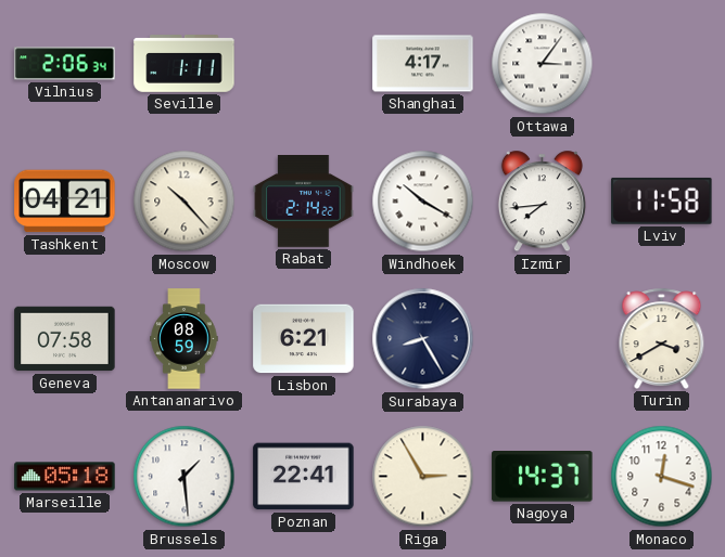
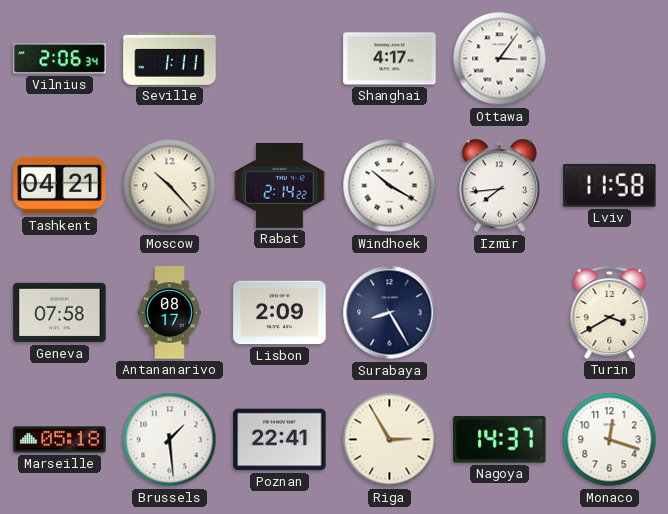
Antananarivo: 08:59 -> 08:17
Lisbon: 6:21 -> 2:09
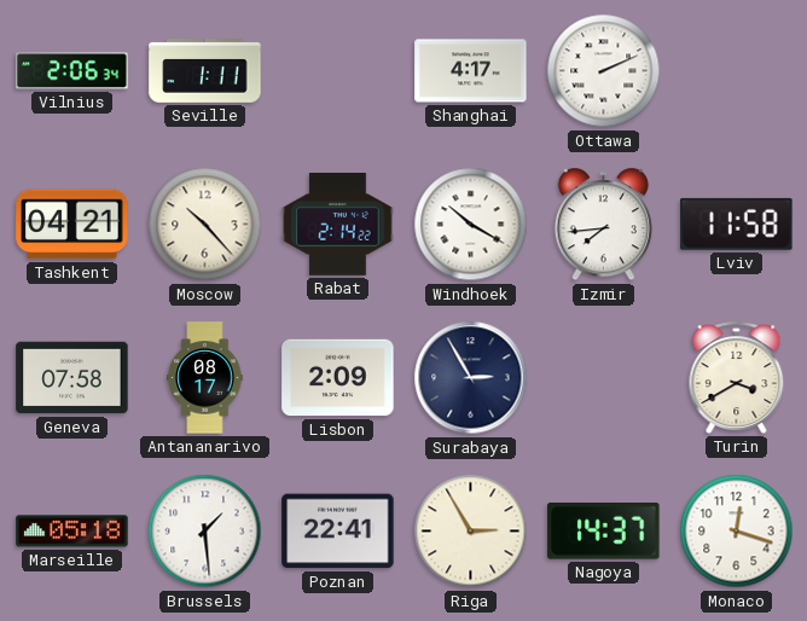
Ottawa: 3:06 -> 2:11
Surabaya: 8:25 -> 2:55
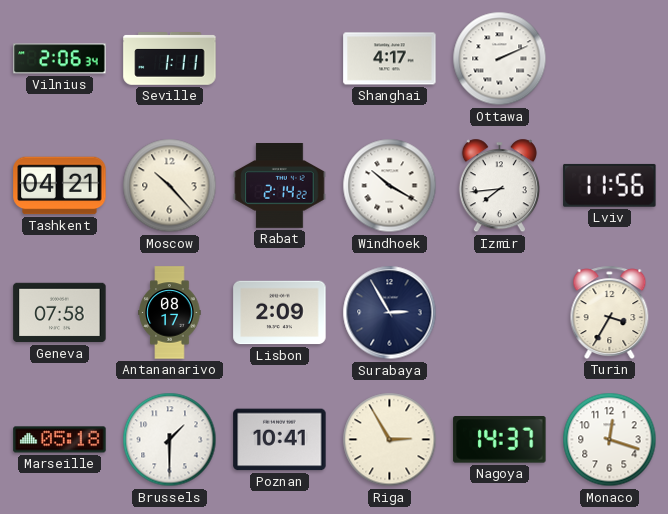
Lviv: 11:58 -> 11:56
Turin: 3:40 -> 3:35
Brussels: 1:29 -> 1:30
Poznan: 22:41 -> 10:41
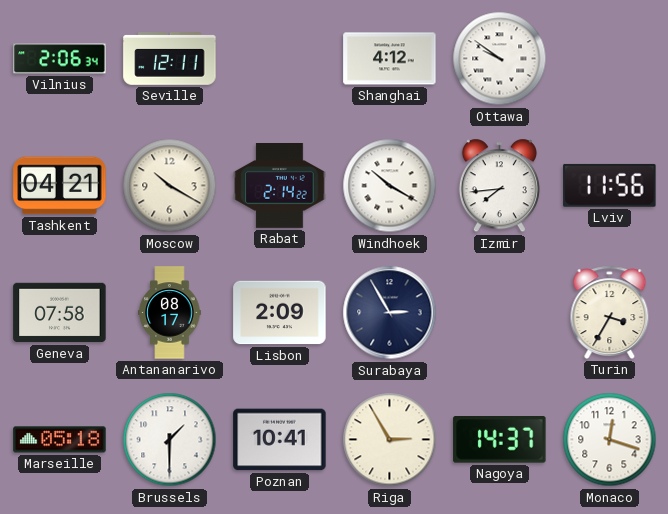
Seville: 1:11 -> 12:11
Shanghai: 4:17 -> 4:12
Ottawa: 2:11 -> 9:51
Moscow: 10:23 -> 10:20
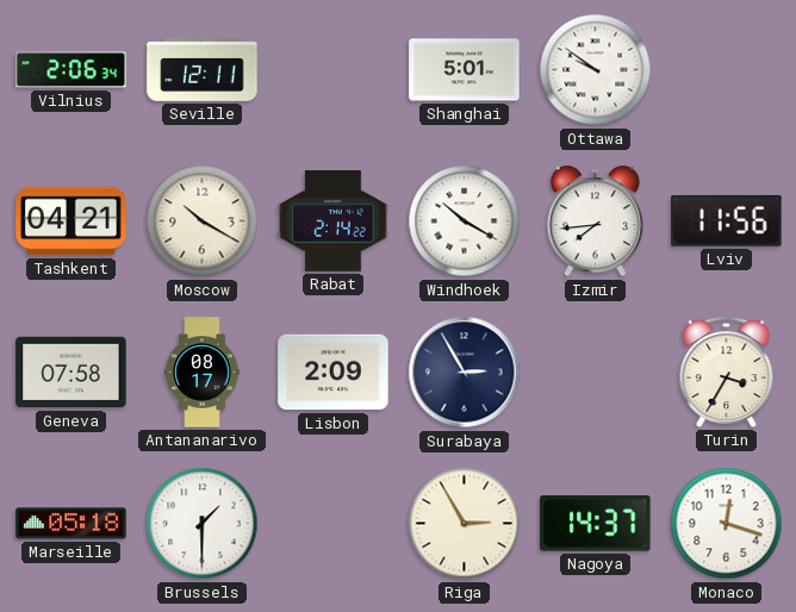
Shanghai: 4:12 -> 5:01
Poznan: 10:41 -> none
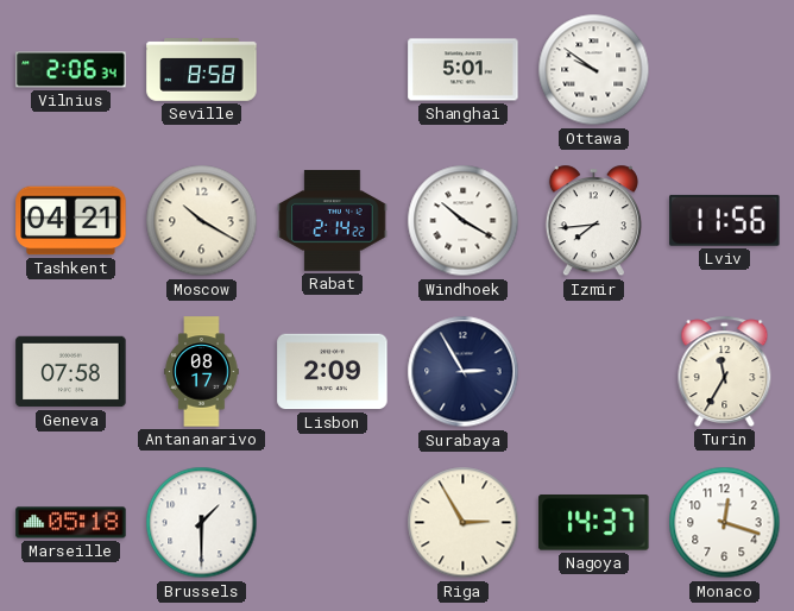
Seville: 12:11 -> 8:58
Turin: 3:35 -> 11:35
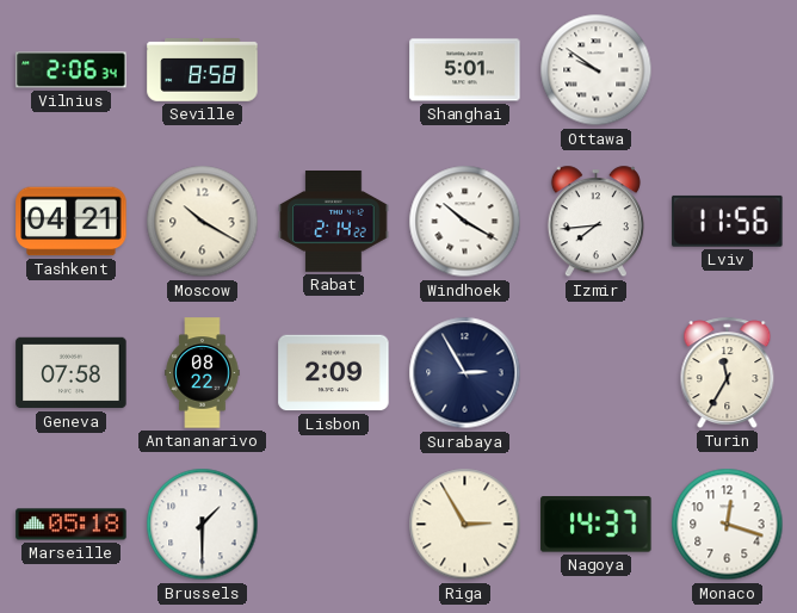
Antananarivo: 08:17 -> 08:22
